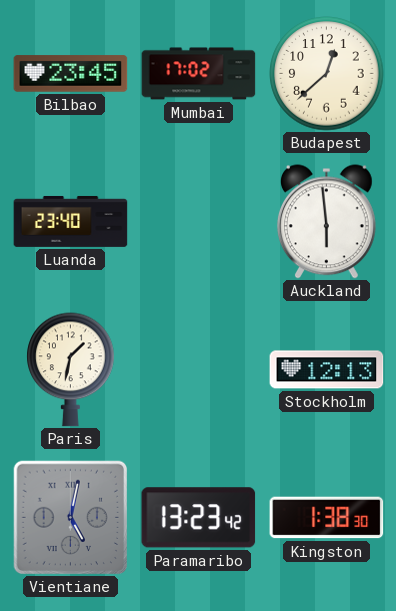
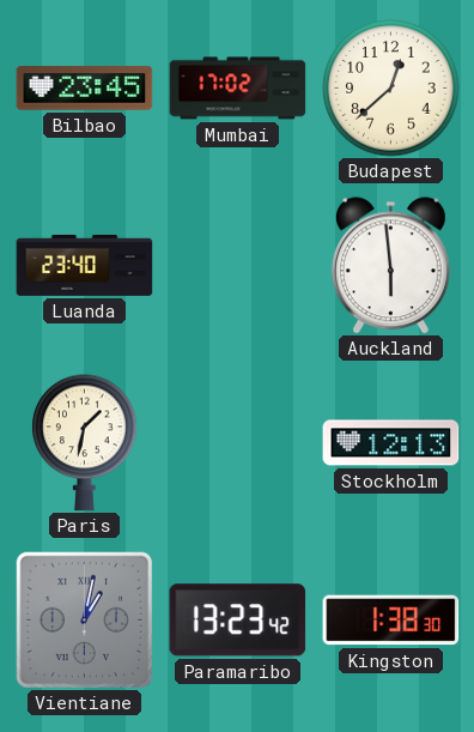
Vientiane: 5:02 -> 1:02
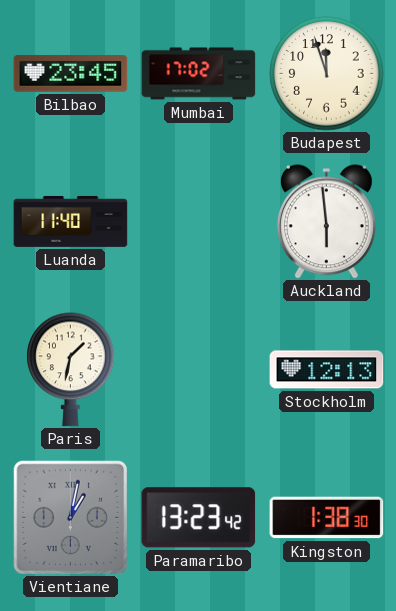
Budapest: 12:38 -> 11:57
Luanda: 23:40 -> 11:40
